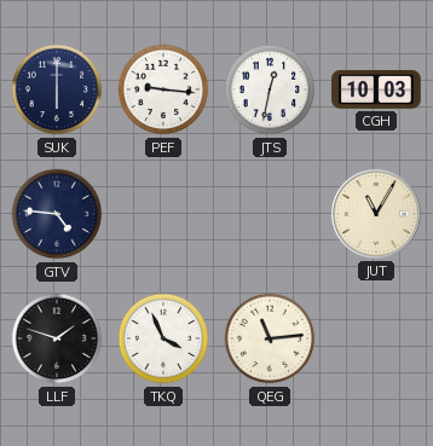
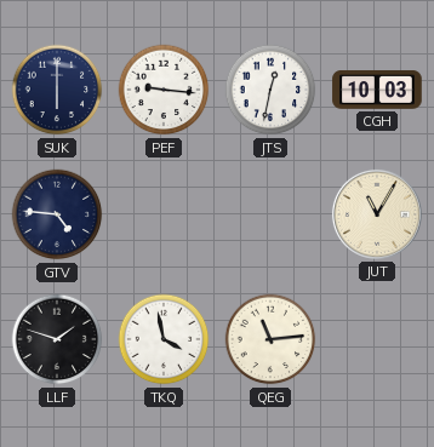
TKQ: 3:56 -> 3:58
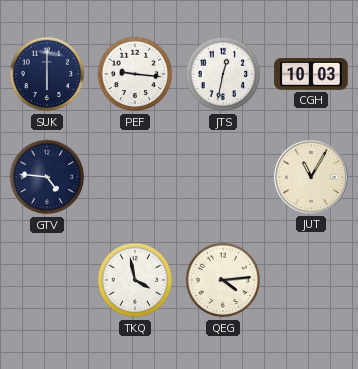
LLF: 1:48 -> none
QEG: 11:14 -> 4:14
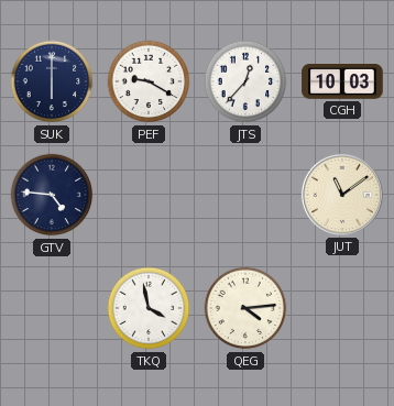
PEF: 9:16 -> 9:20
JTS: 12:32 -> 12:37
JUT: 11:05 -> 11:09
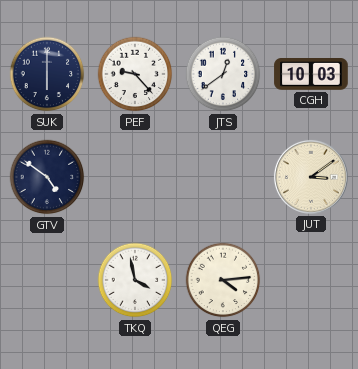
PEF: 9:20 -> 9:23
JTS: 12:37 -> 12:39
GTV: 4:46 -> 4:51
JUT: 11:09 -> 3:09
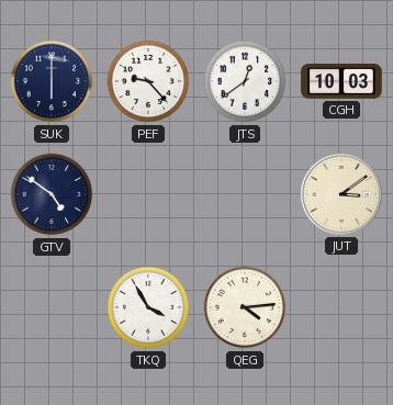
TKQ: 3:58 -> 3:55
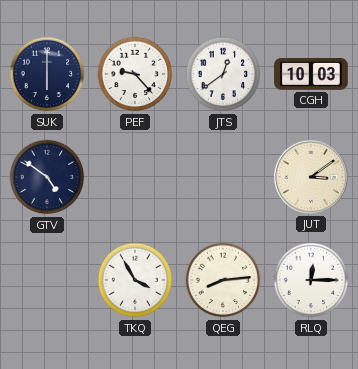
QEG: 4:14 -> 8:14
RLQ: none -> 12:15
